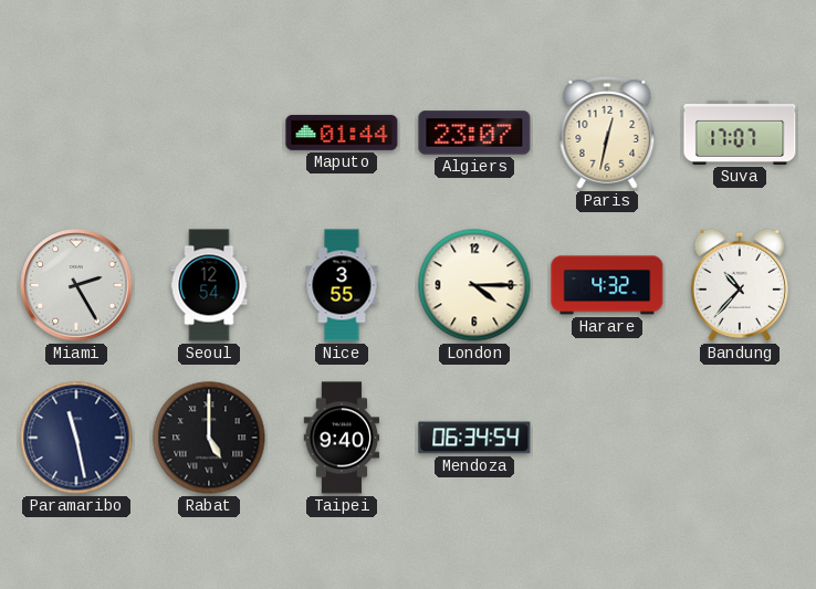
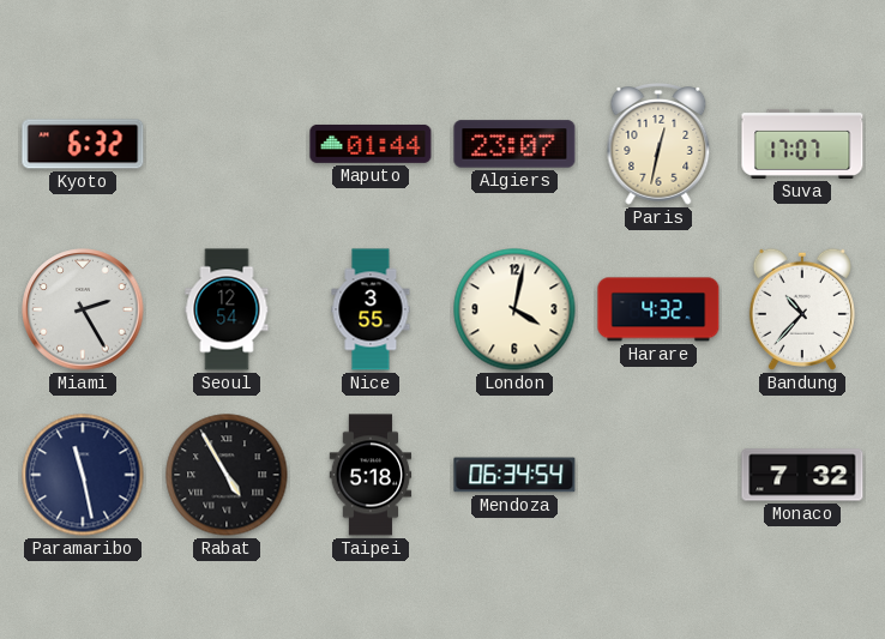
Kyoto: none -> 6:32
London: 4:15 -> 4:02
Rabat: 5:00 -> 4:55
Taipei: 9:40 -> 5:18
Monaco: none -> 7:32
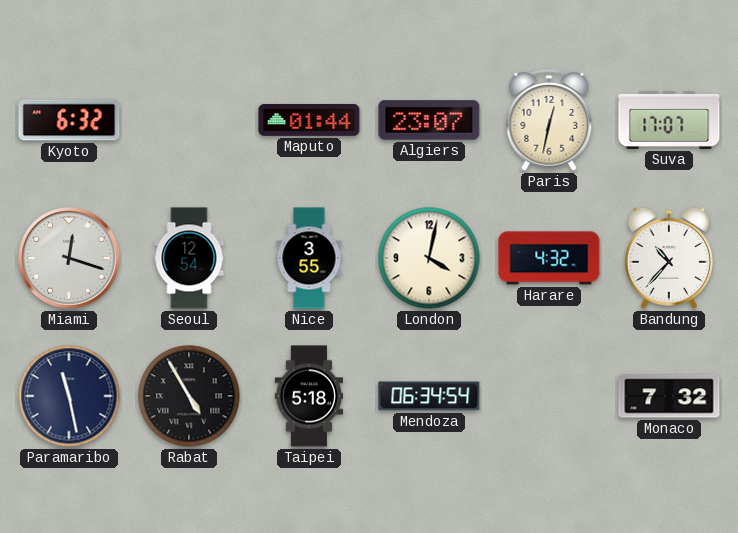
Miami: 2:25 -> 12:18
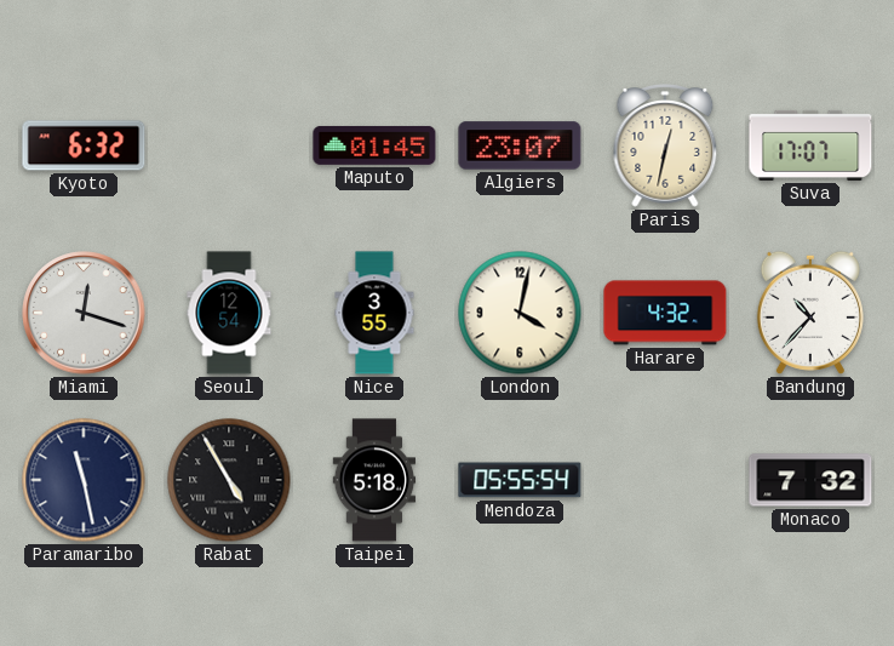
Maputo: 01:44 -> 01:45
Mendoza: 06:34 -> 05:55
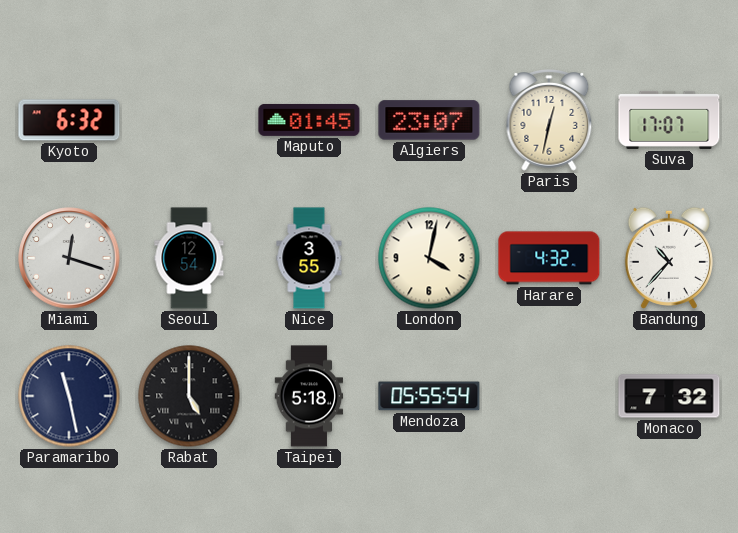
Rabat: 4:55 -> 5:00
